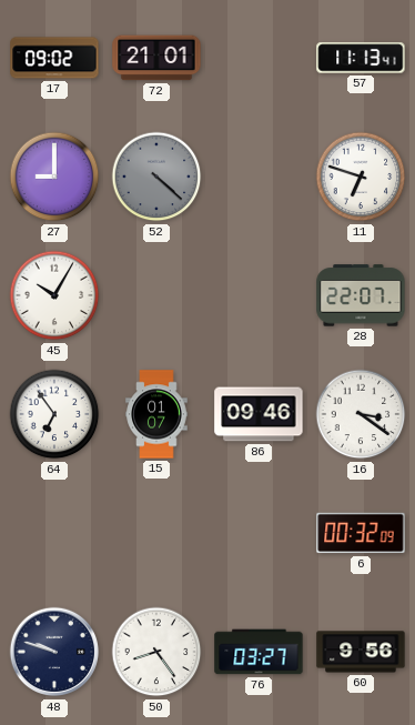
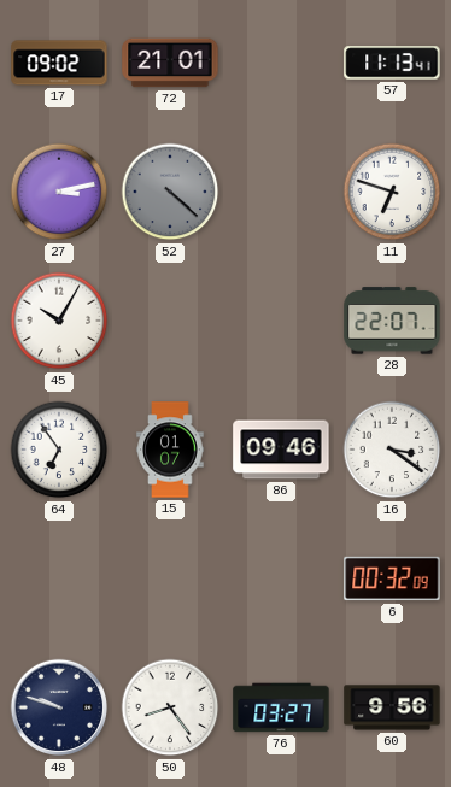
27: 9:00 -> 3:13
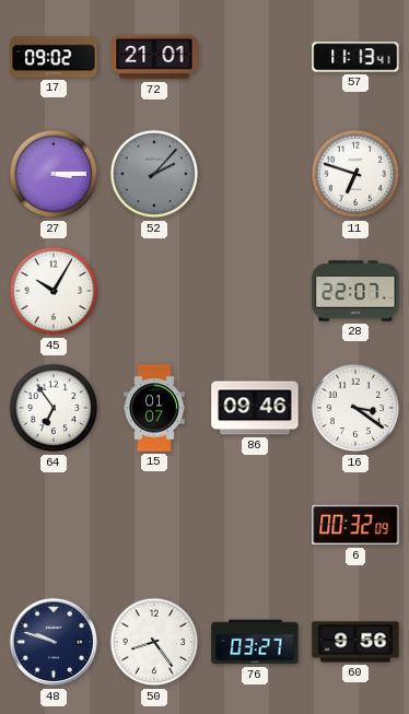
27: 3:13 -> 3:15
52: 4:22 -> 2:07
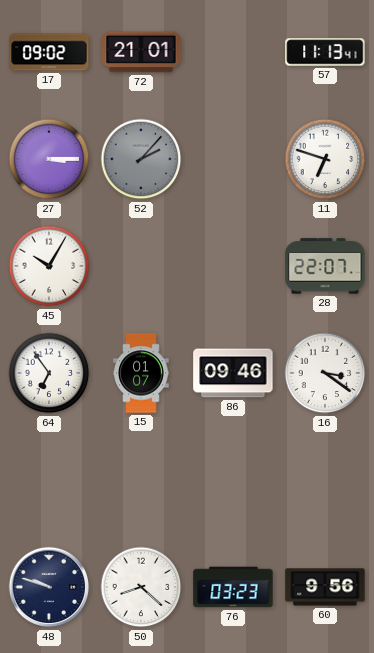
6: 00:32 -> none
50: 8:24 -> 8:22
76: 03:27 -> 03:23
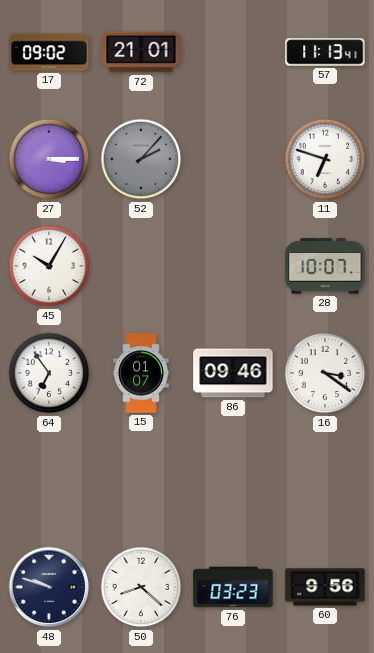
28: 22:07 -> 10:07
